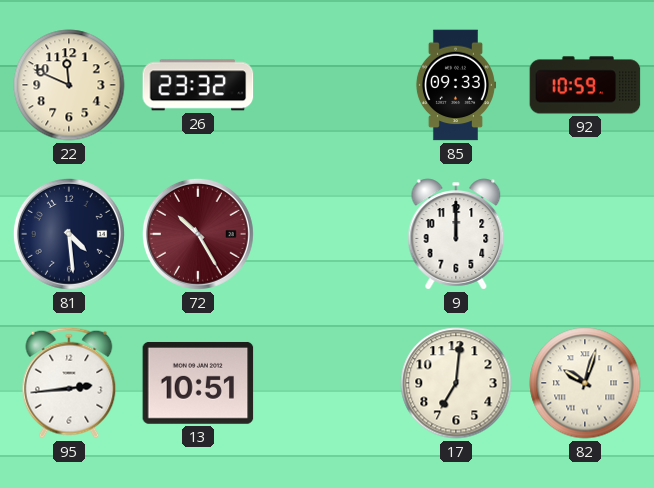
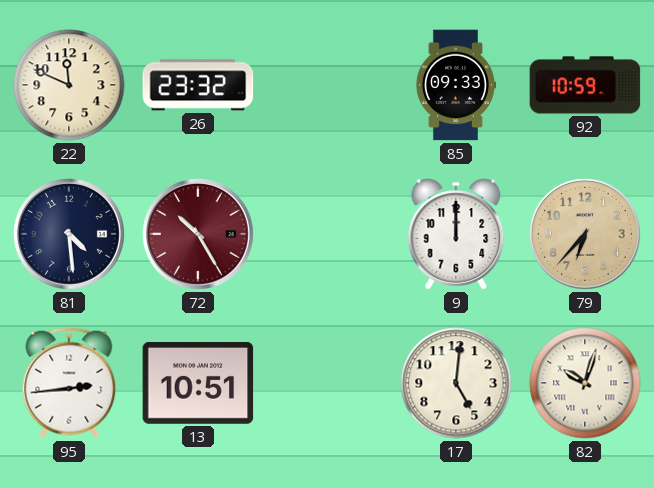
79: none -> 6:37
17: 7:01 -> 5:01
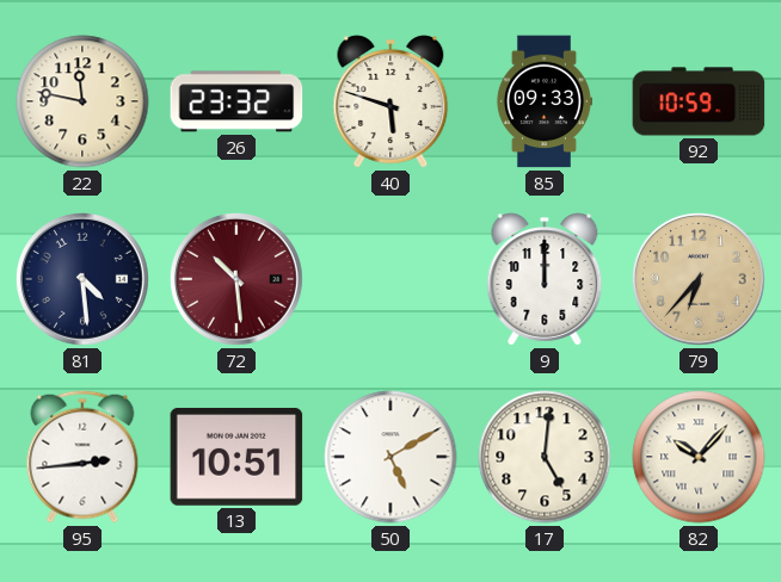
22: 11:49 -> 11:47
40: none -> 5:48
72: 10:25 -> 10:29
50: none -> 5:10
82: 10:03 -> 10:07
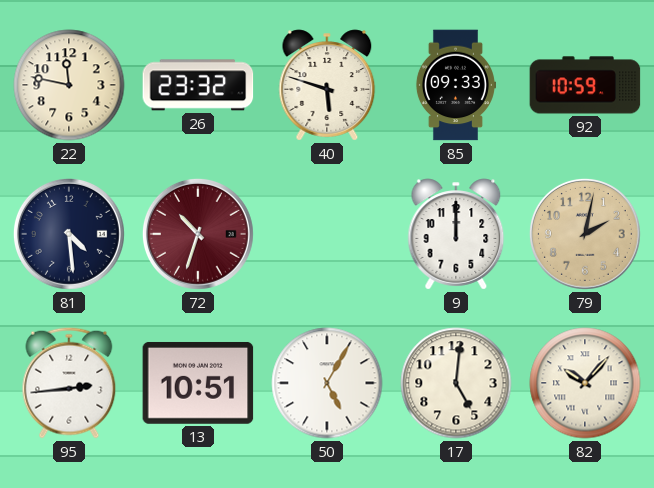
72: 10:29 -> 10:33
79: 6:37 -> 2:02
50: 5:10 -> 5:05
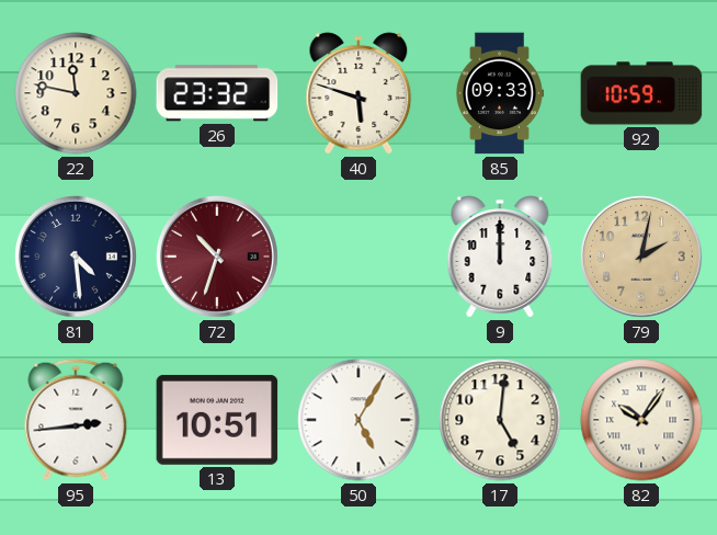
82: 10:07 -> 10:06
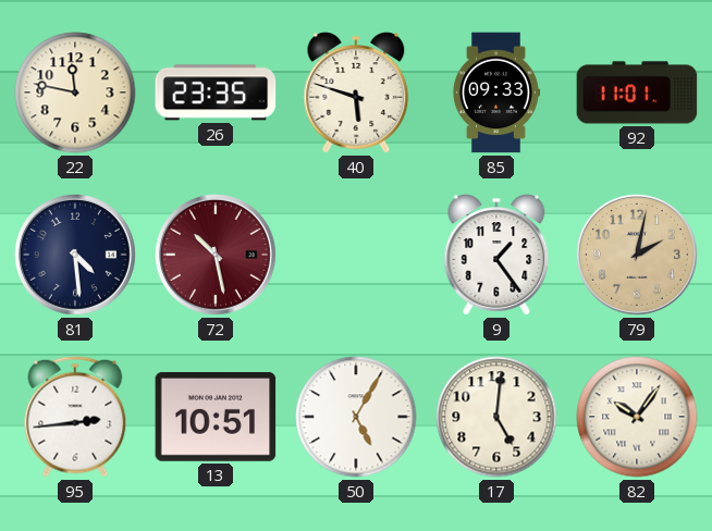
26: 23:32 -> 23:35
92: 10:59 -> 11:01
72: 10:33 -> 10:28
9: 12:00 -> 1:24
